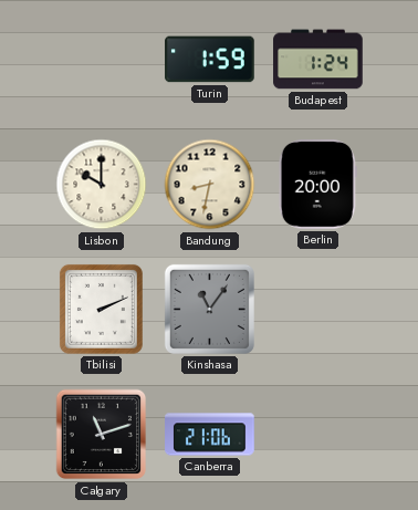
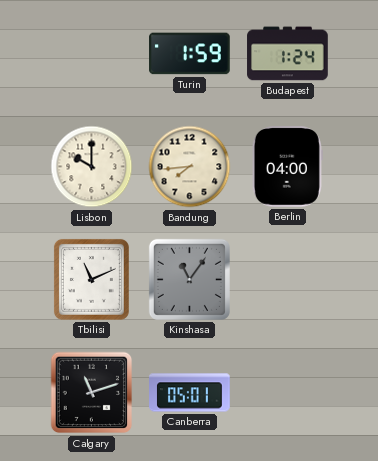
Bandung: 8:32 -> 7:44
Berlin: 20:00 -> 04:00
Tbilisi: 2:11 -> 11:11
Canberra: 21:06 -> 05:01
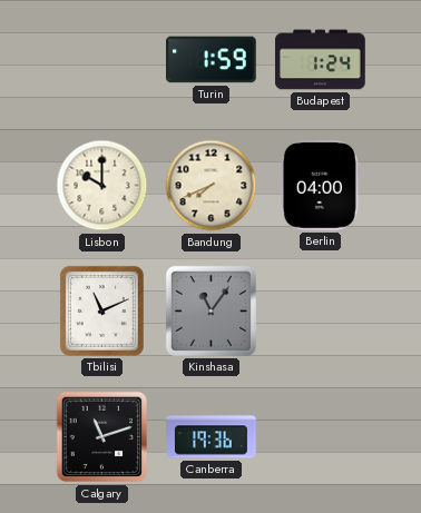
Bandung: 7:44 -> 7:41
Canberra: 05:01 -> 19:36
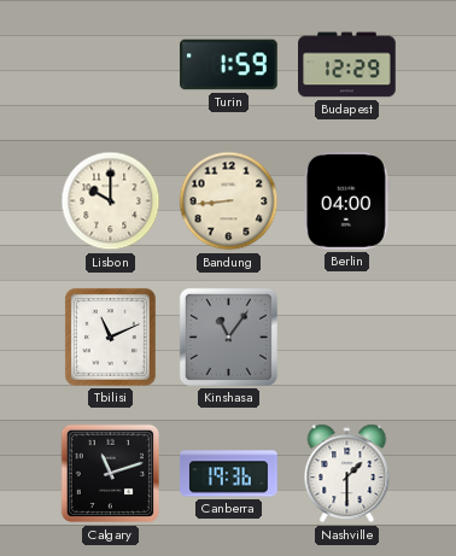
Budapest: 1:24 -> 12:29
Bandung: 7:41 -> 8:44
Nashville: none -> 1:30
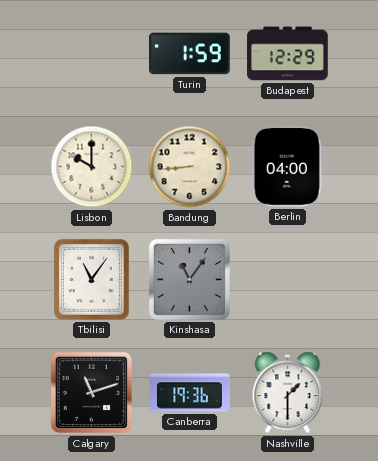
Tbilisi: 11:11 -> 11:06
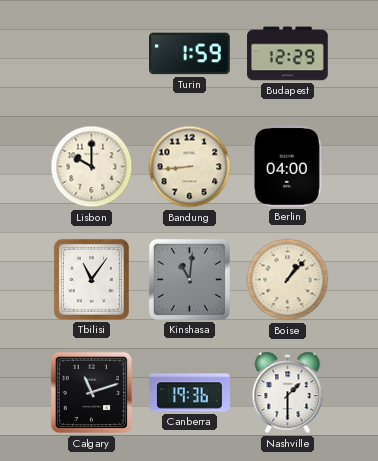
Kinshasa: 11:06 -> 11:01
Boise: none -> 1:07
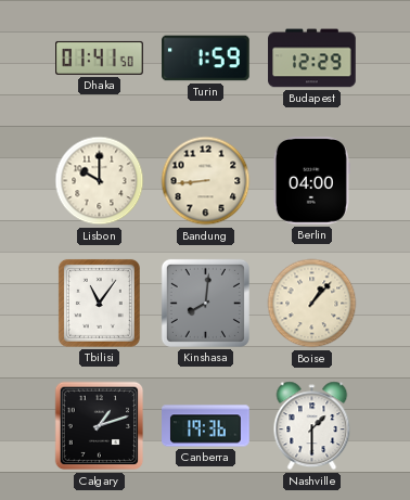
Dhaka: none -> 01:41
Kinshasa: 11:01 -> 8:01
Calgary: 11:12 -> 1:12
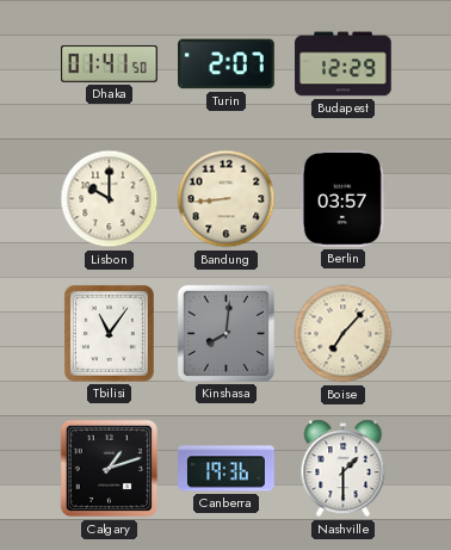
Turin: 1:59 -> 2:07
Berlin: 04:00 -> 03:57
Boise: 1:07 -> 7:07
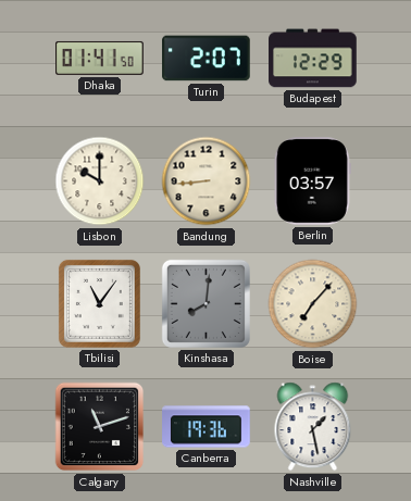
Calgary: 1:12 -> 11:12
Nashville: 1:30 -> 1:28
